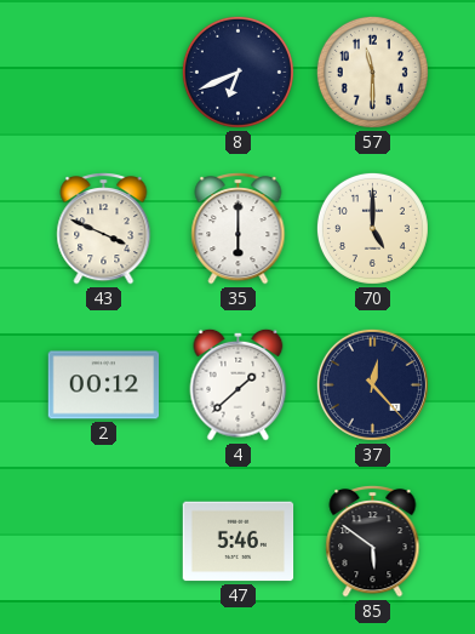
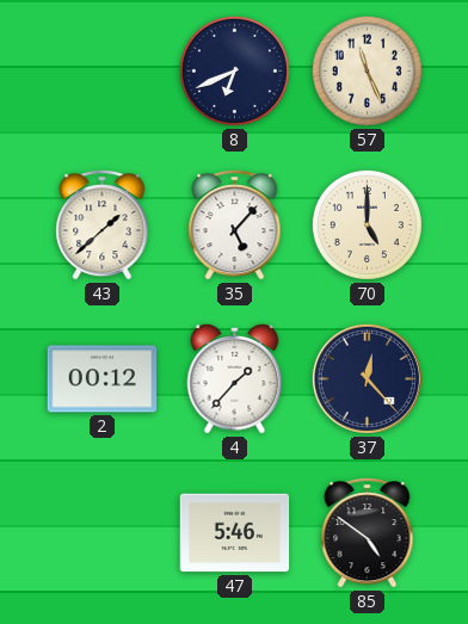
57: 11:30 -> 11:26
43: 3:49 -> 1:38
35: 6:00 -> 5:07
4: 1:38 -> 1:37
85: 5:51 -> 4:51
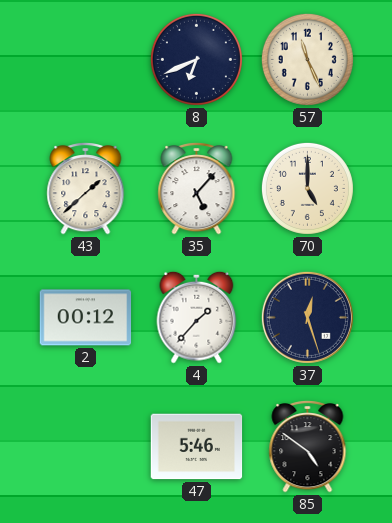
37: 12:23 -> 12:27
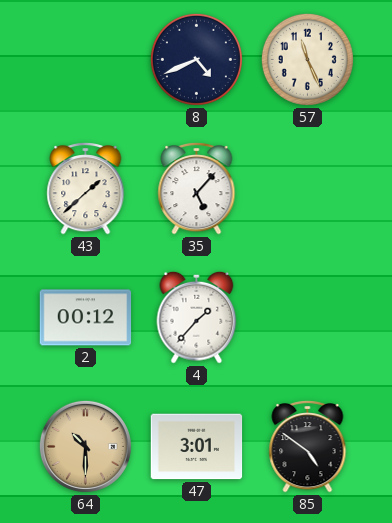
8: 6:41 -> 4:41
70: 5:00 -> none
37: 12:27 -> none
64: none -> 10:30
47: 5:46 -> 3:01
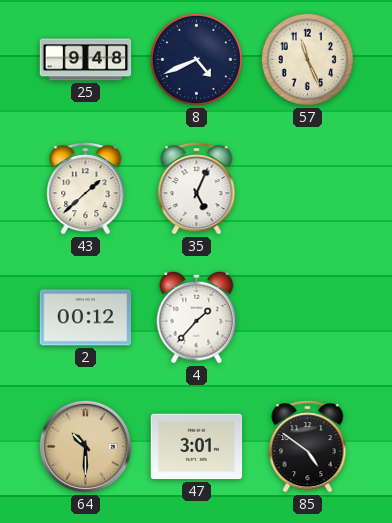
25: none -> 9:48
35: 5:07 -> 5:04
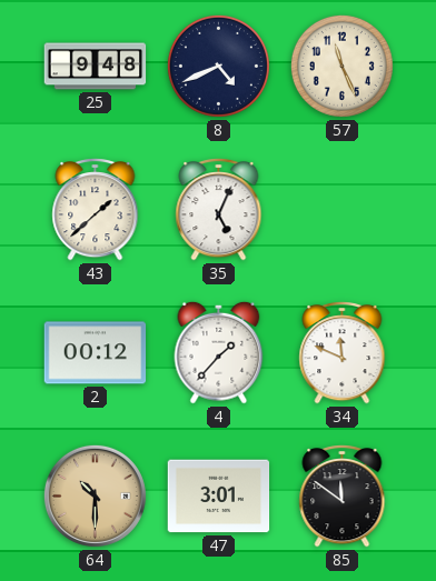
34: none -> 11:49
85: 4:51 -> 11:51
